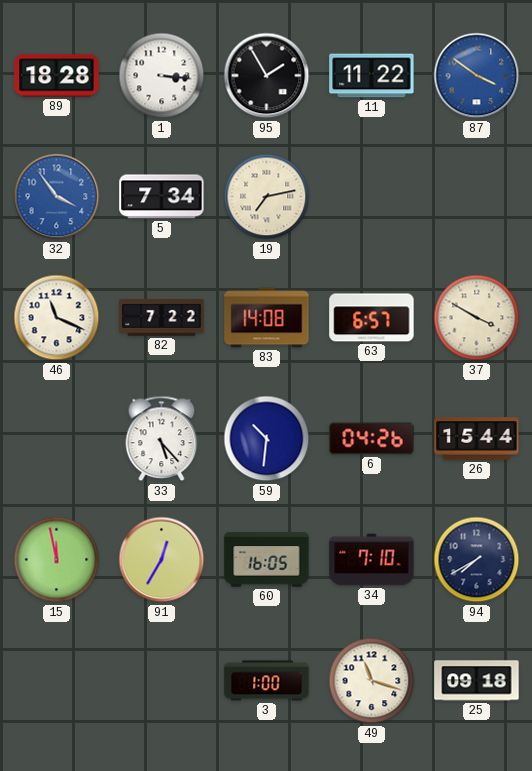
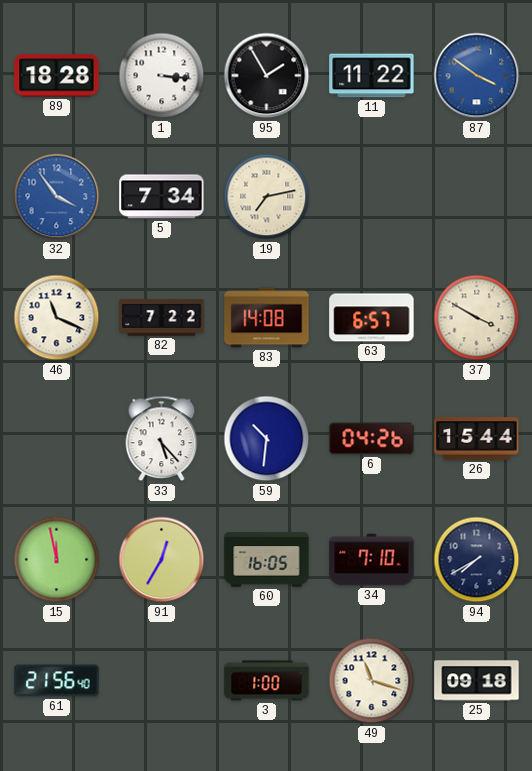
61: none -> 21:56
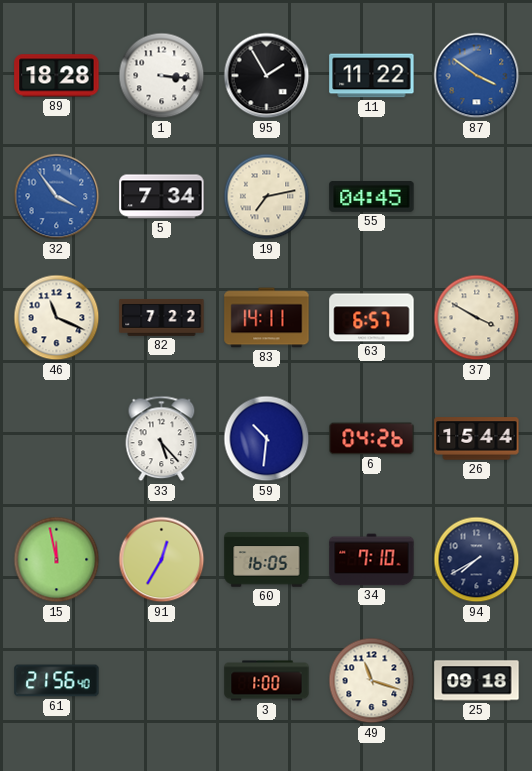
55: none -> 04:45
83: 14:08 -> 14:11
